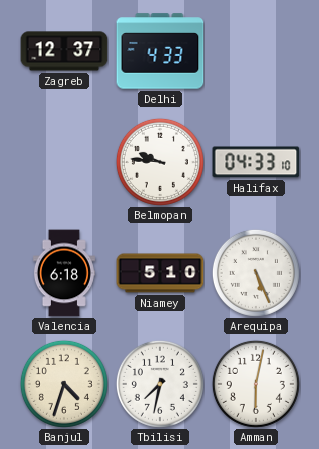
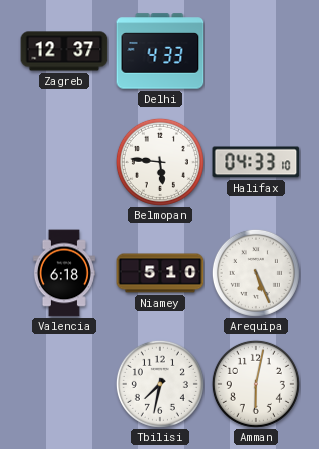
Belmopan: 9:46 -> 5:46
Banjul: 4:33 -> none
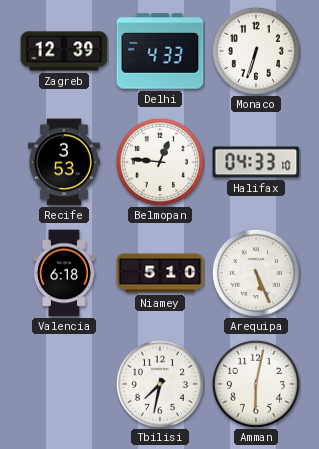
Zagreb: 12:37 -> 12:39
Monaco: none -> 6:33
Recife: none -> 3:53
Belmopan: 5:46 -> 12:46
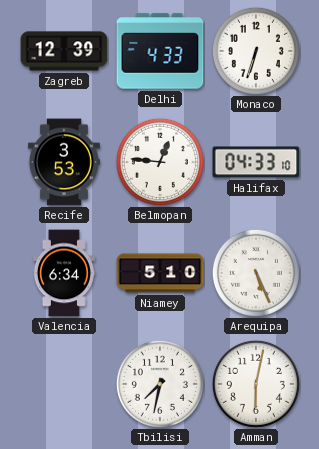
Valencia: 6:18 -> 6:34
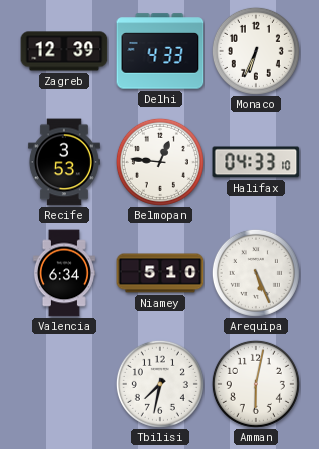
Monaco: 6:33 -> 6:34
